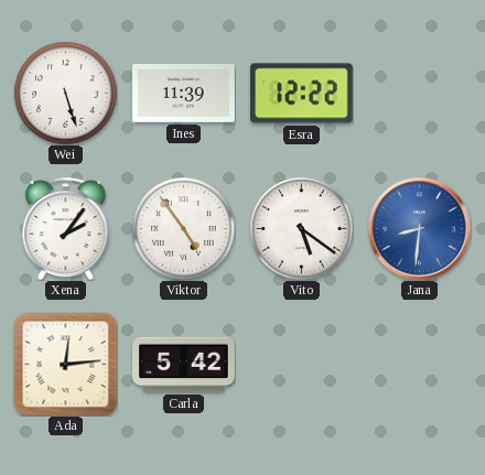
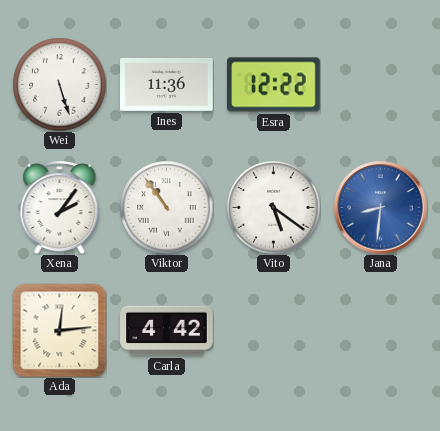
Ines: 11:39 -> 11:36
Viktor: 4:54 -> 10:54
Carla: 5:42 -> 4:42
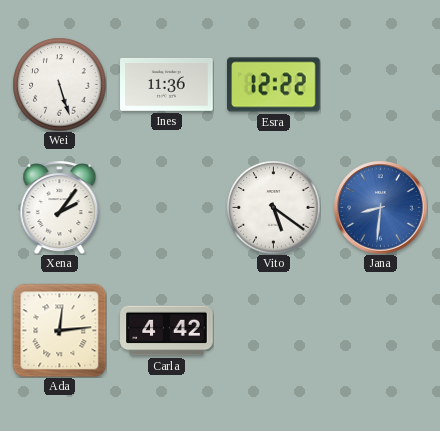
Viktor: 10:54 -> none
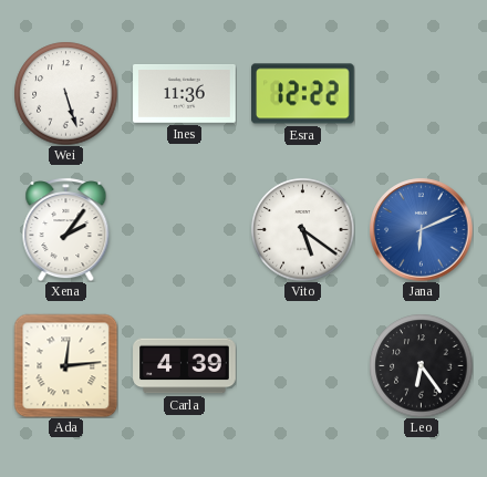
Jana: 8:31 -> 6:11
Carla: 4:42 -> 4:39
Leo: none -> 6:24
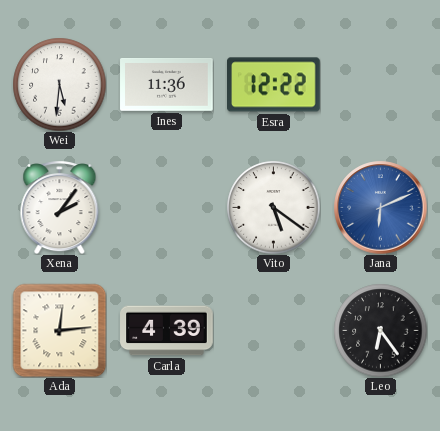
Wei: 5:27 -> 5:31
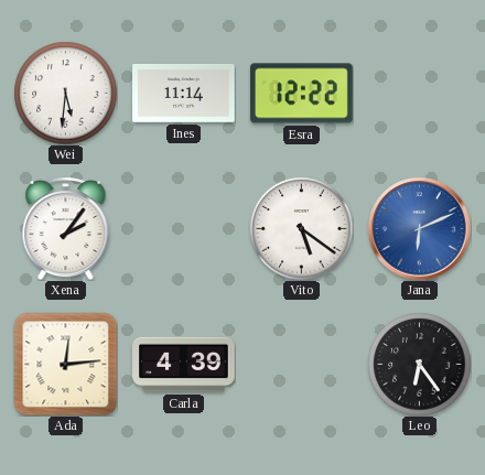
Ines: 11:36 -> 11:14
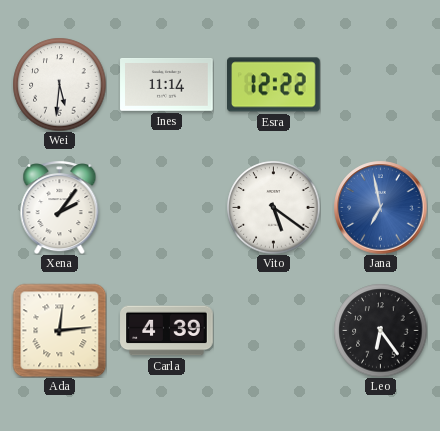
Jana: 6:11 -> 6:58
